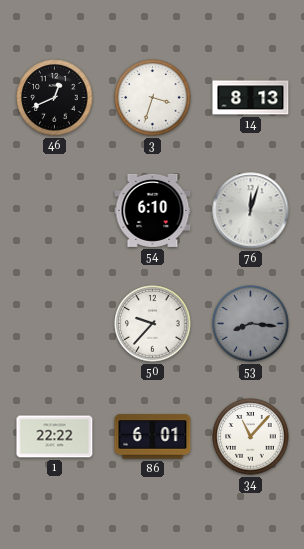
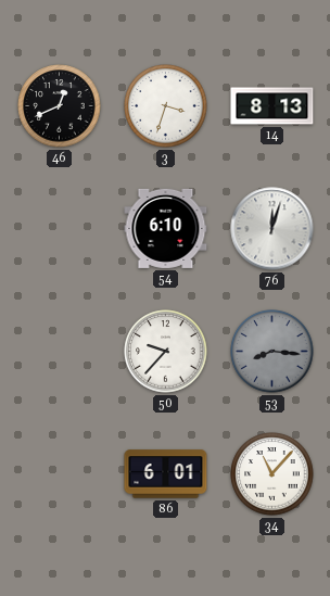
1: 22:22 -> none
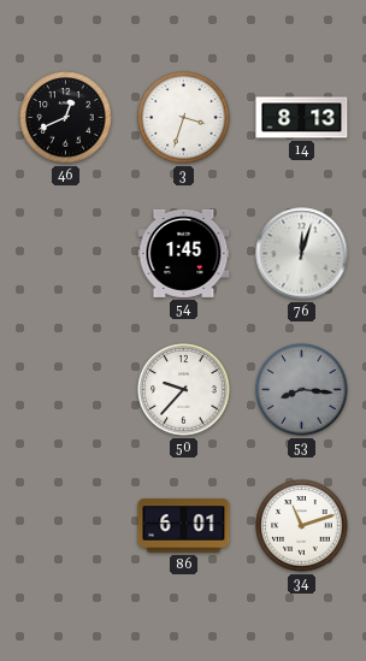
54: 6:10 -> 1:45
34: 11:07 -> 11:12
